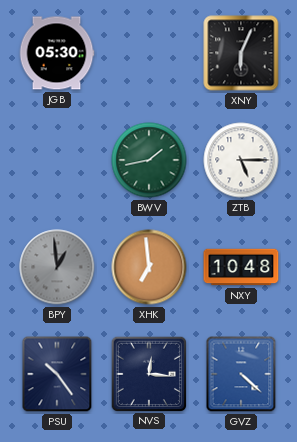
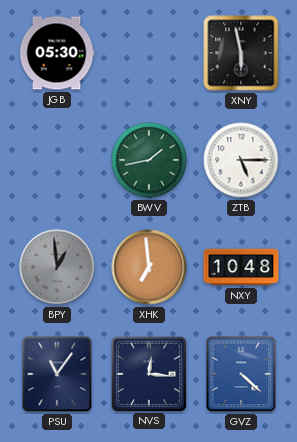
XNY: 6:04 -> 5:58
PSU: 10:24 -> 11:06
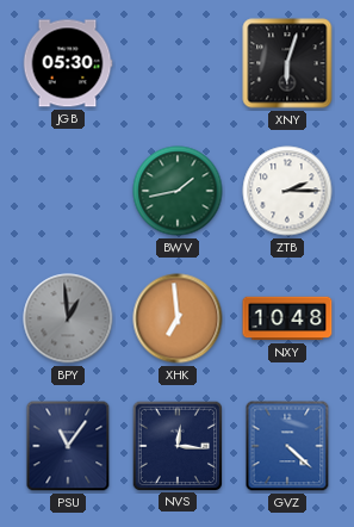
XNY: 5:58 -> 6:03
ZTB: 5:15 -> 2:15
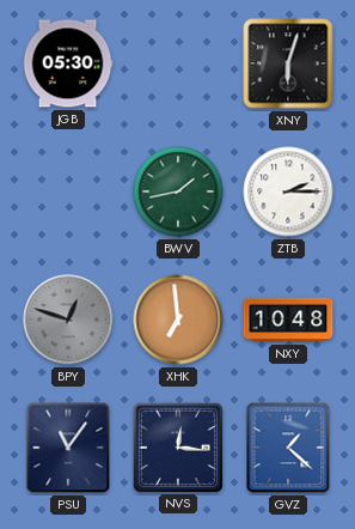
BPY: 12:59 -> 12:48
GVZ: 4:22 -> 1:22
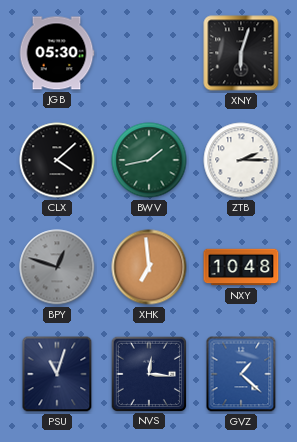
CLX: none -> 4:08
PSU: 11:06 -> 11:03
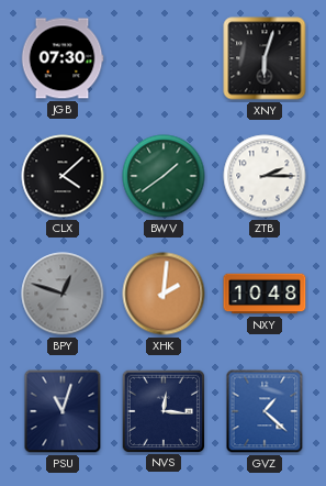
JGB: 05:30 -> 07:30
BWV: 1:43 -> 1:39
XHK: 6:59 -> 2:01
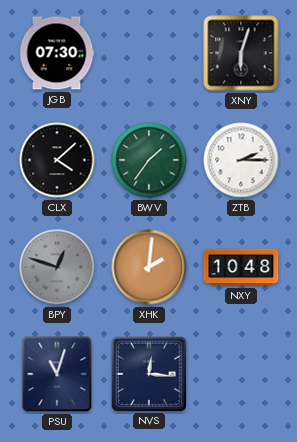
BWV: 1:39 -> 1:36
GVZ: 1:22 -> none
